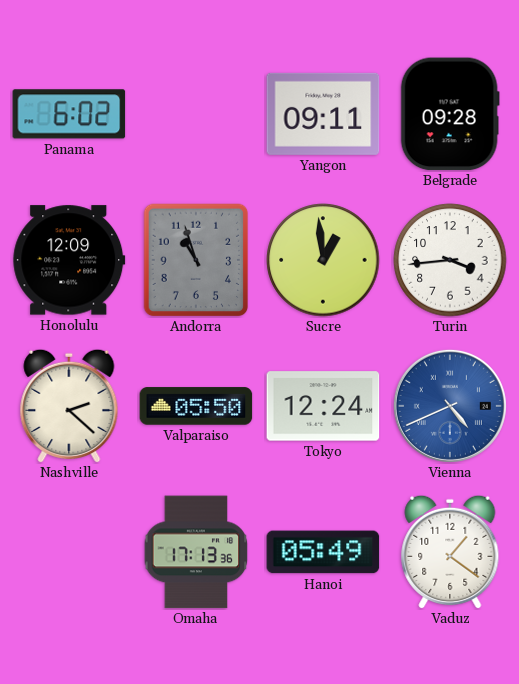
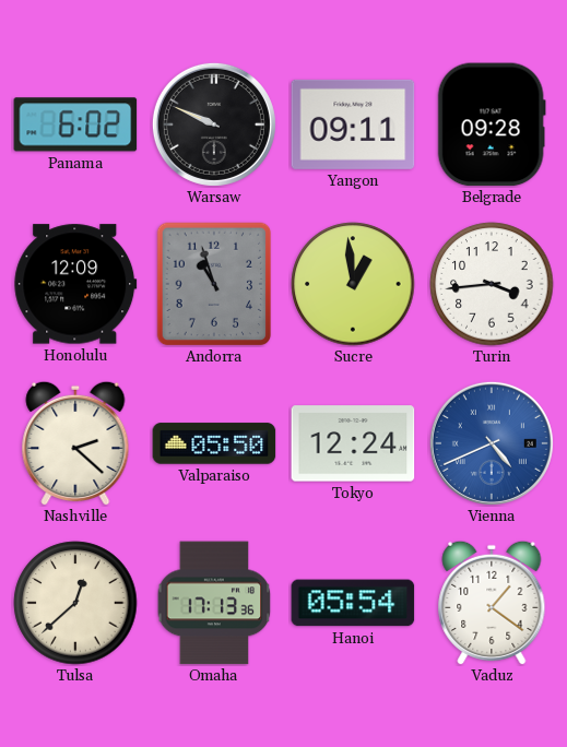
Warsaw: none -> 9:49
Tulsa: none -> 12:38
Hanoi: 05:49 -> 05:54
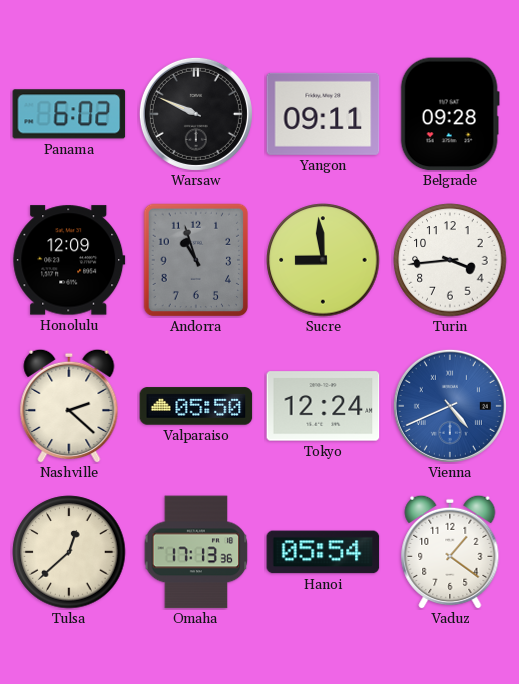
Sucre: 12:59 -> 8:59
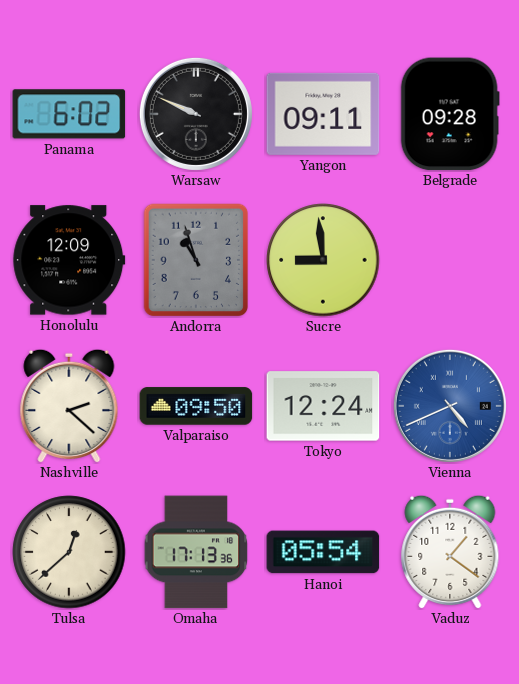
Turin: 3:44 -> none
Valparaiso: 05:50 -> 09:50
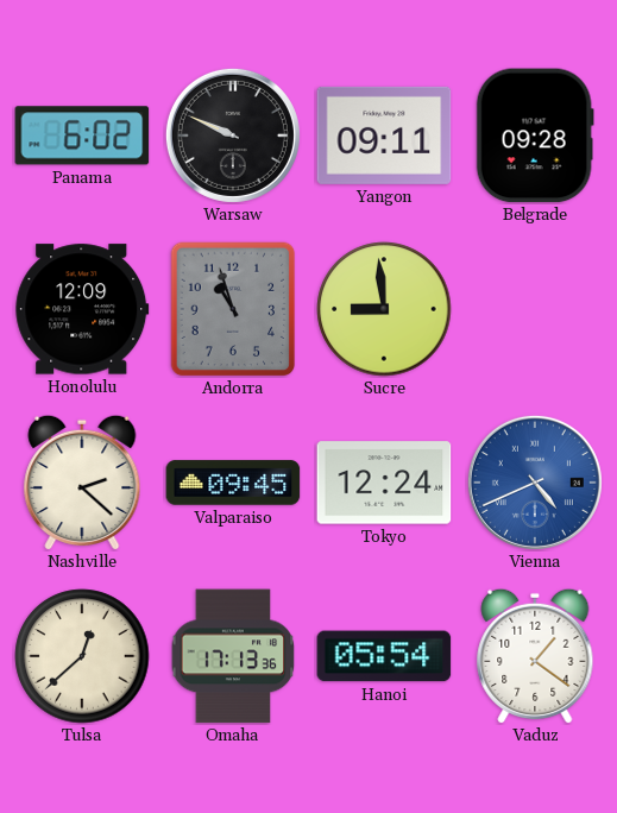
Valparaiso: 09:50 -> 09:45
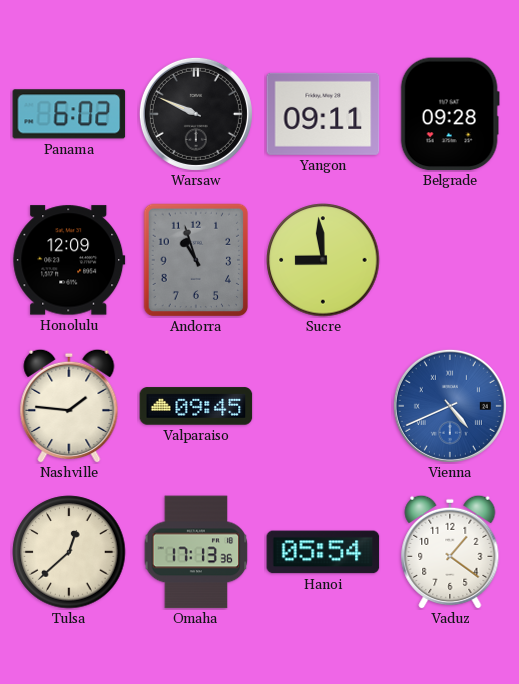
Nashville: 2:22 -> 1:46
Tokyo: 12:24 -> none
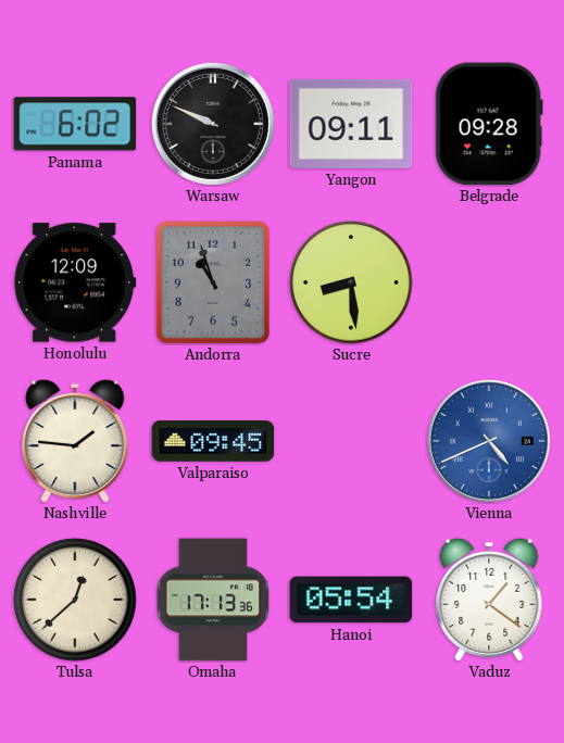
Sucre: 8:59 -> 8:29
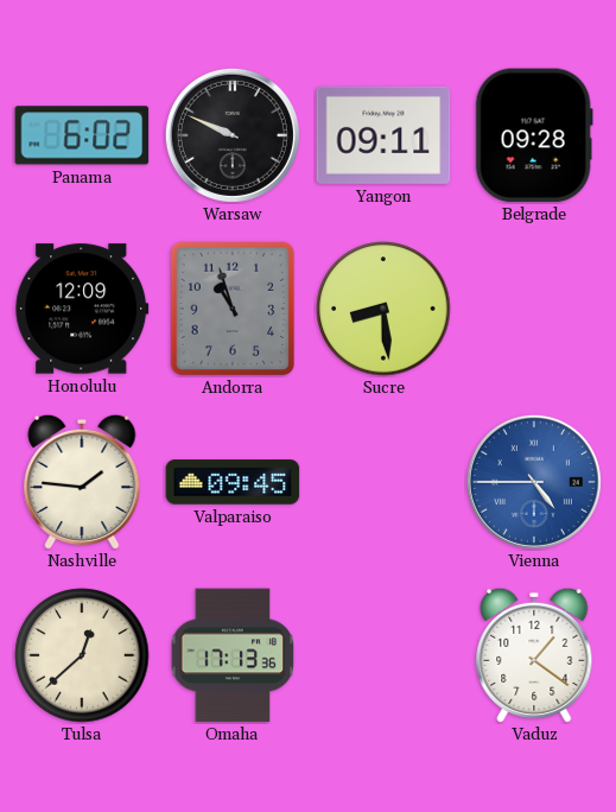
Vienna: 4:41 -> 4:45
Hanoi: 05:54 -> none
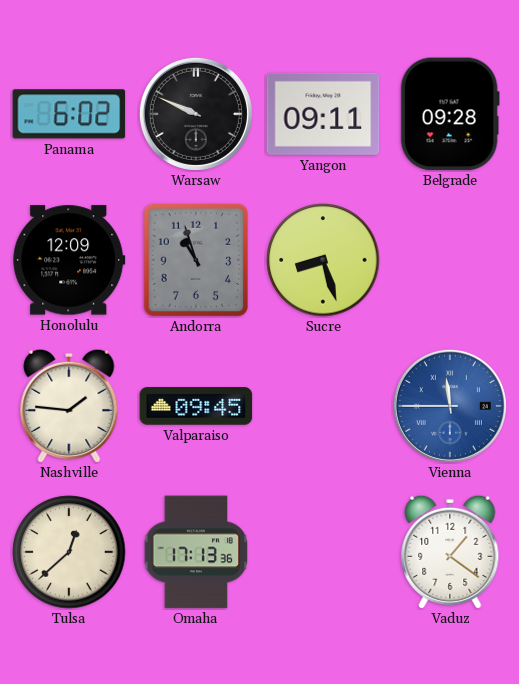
Sucre: 8:29 -> 8:27
Vienna: 4:45 -> 11:45
